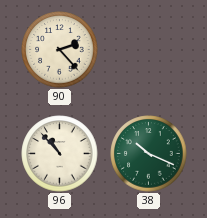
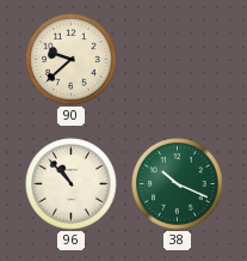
90: 2:23 -> 9:38
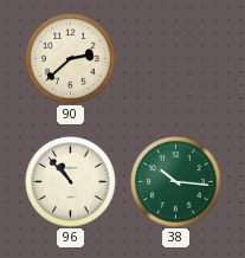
90: 9:38 -> 2:38
38: 10:19 -> 10:16
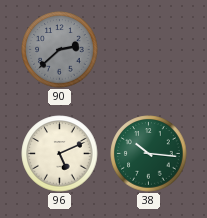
90 dial: cream -> grey
96: 10:53 -> 5:11
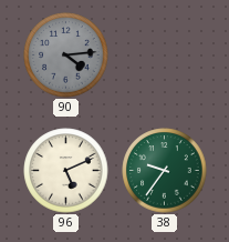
90: 2:38 -> 4:14
38: 10:16 -> 9:36
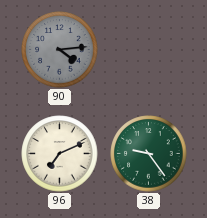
96: 5:11 -> 7:11
38: 9:36 -> 9:24
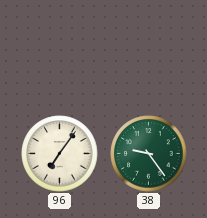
90: 4:14 -> none
96: 7:11 -> 7:06
